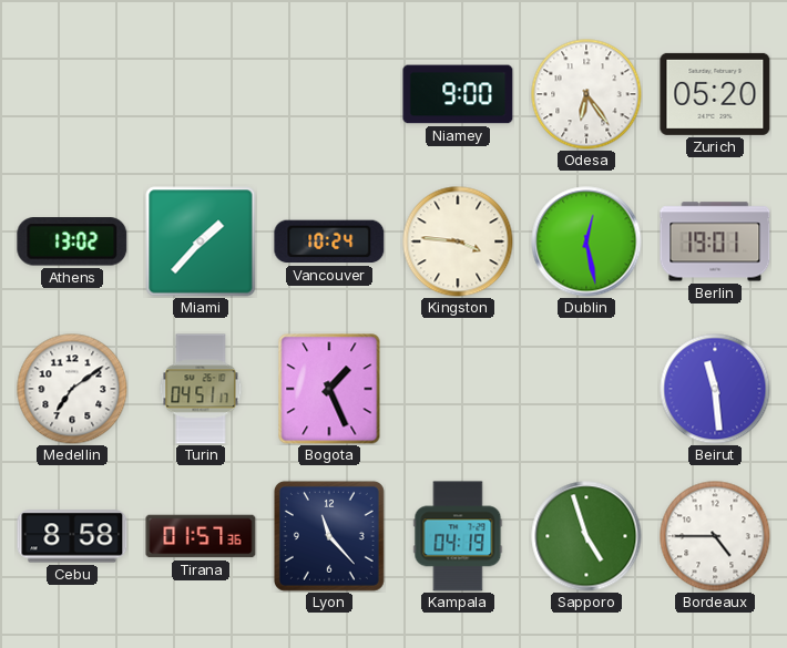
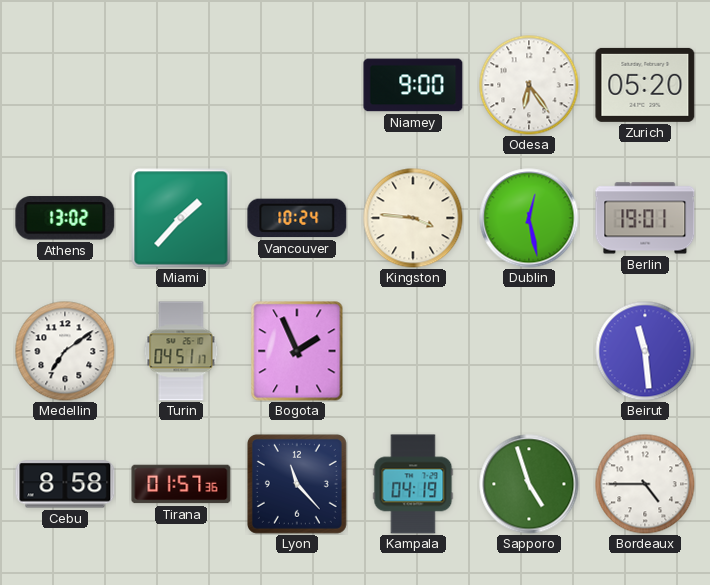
Bogota: 1:26 -> 1:56
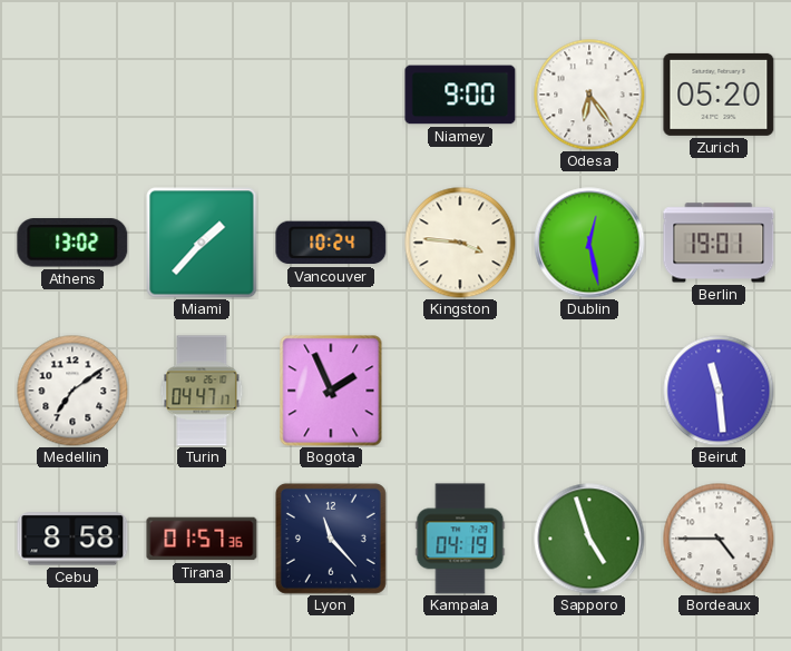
Turin: 04:51 -> 04:47
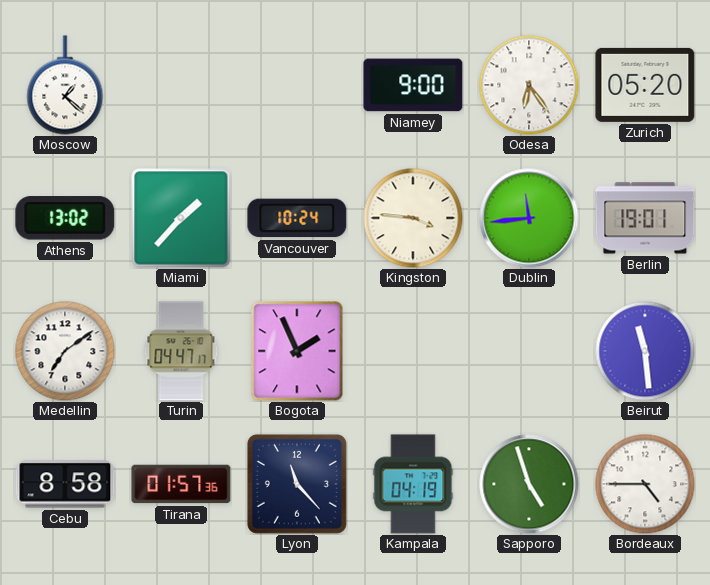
Moscow: none -> 1:22
Dublin: 12:28 -> 11:44
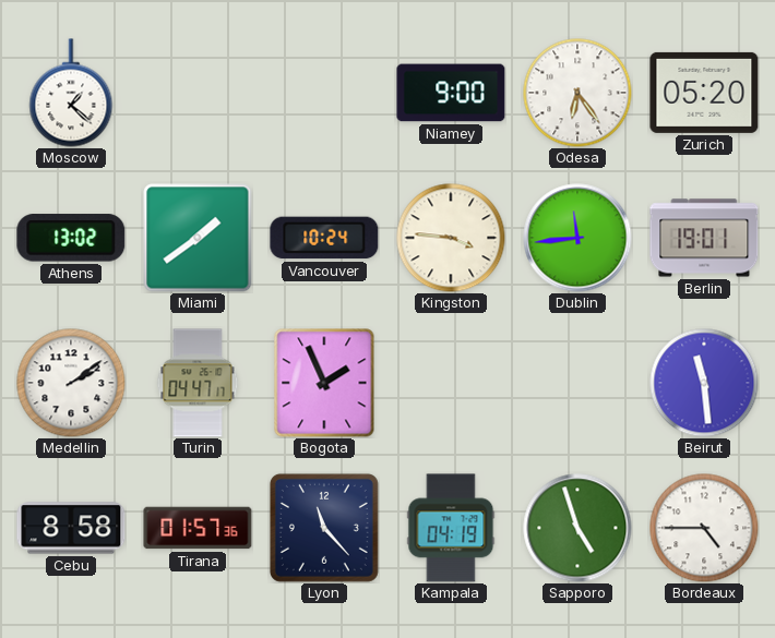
Miami: 1:37 -> 1:39
Medellin: 7:09 -> 2:09
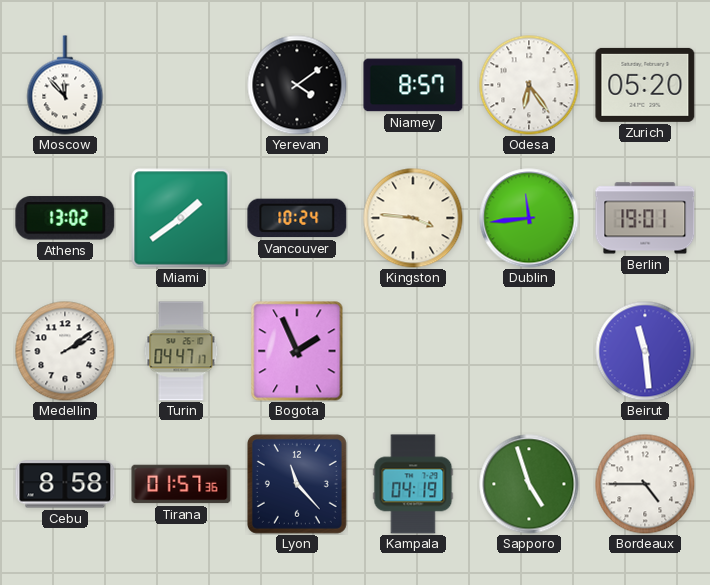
Moscow: 1:22 -> 11:53
Yerevan: none -> 4:09
Niamey: 9:00 -> 8:57
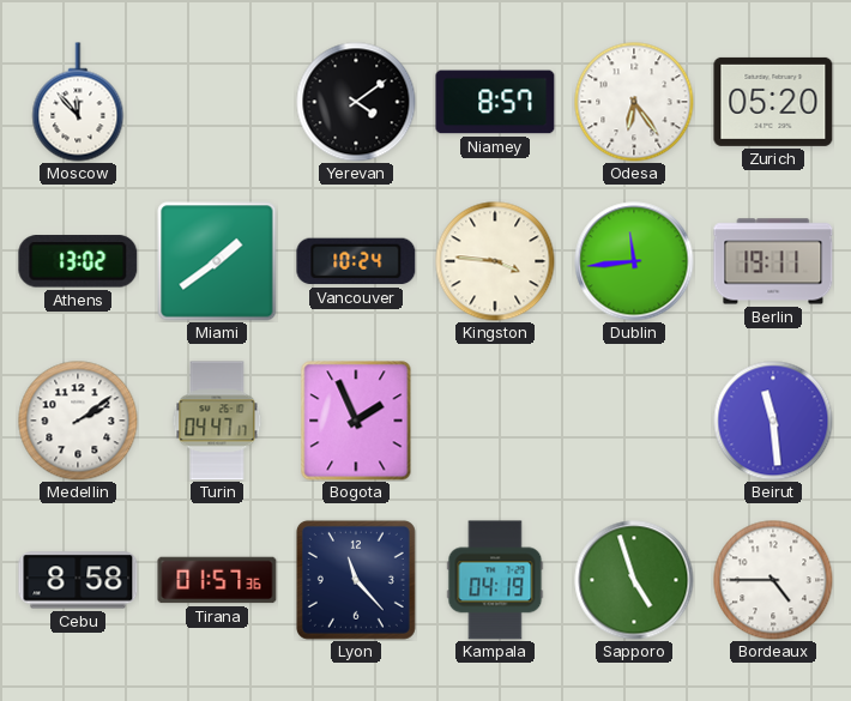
Berlin: 19:01 -> 19:11
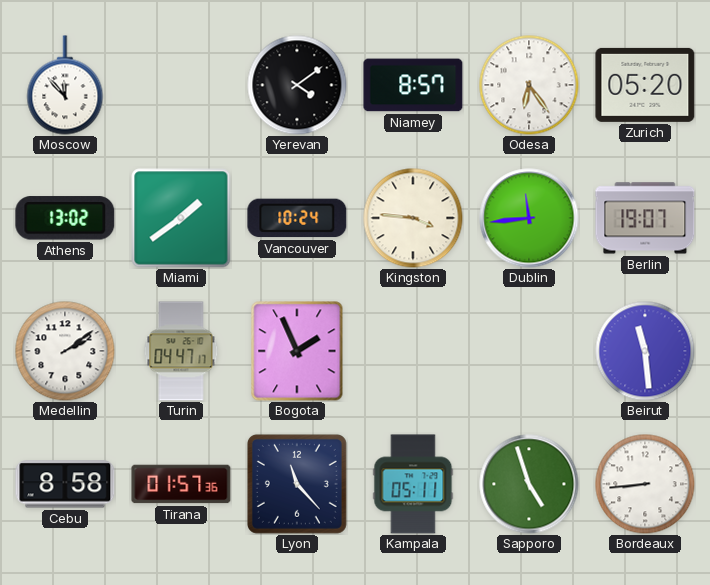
Berlin: 19:11 -> 19:07
Kampala: 04:19 -> 05:11
Bordeaux: 4:45 -> 8:44
